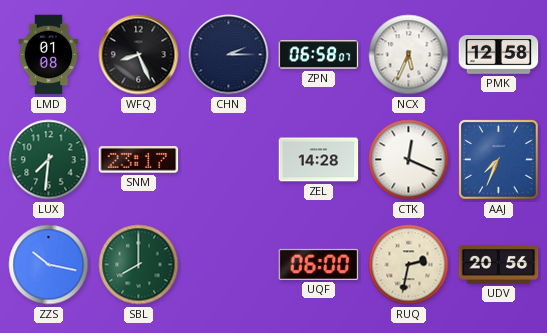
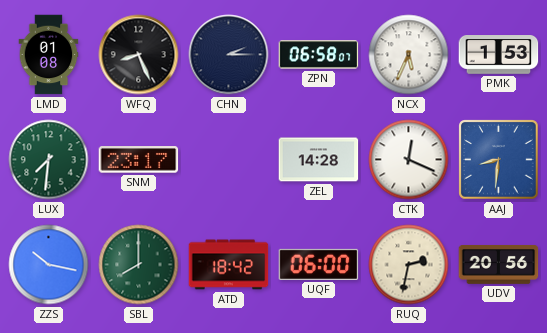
PMK: 12:58 -> 1:53
AAJ: 7:34 -> 8:31
ATD: none -> 18:42
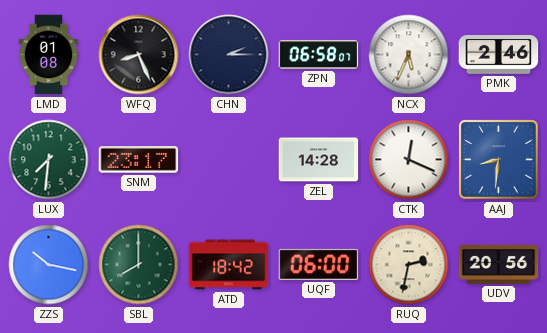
PMK: 1:53 -> 2:46
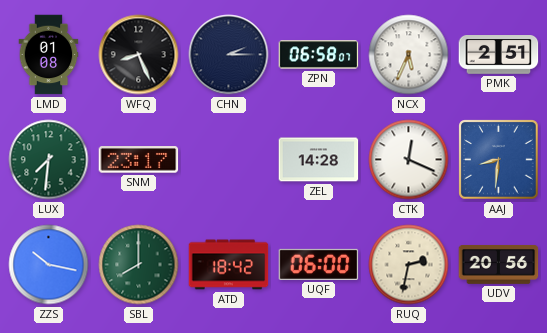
PMK: 2:46 -> 2:51
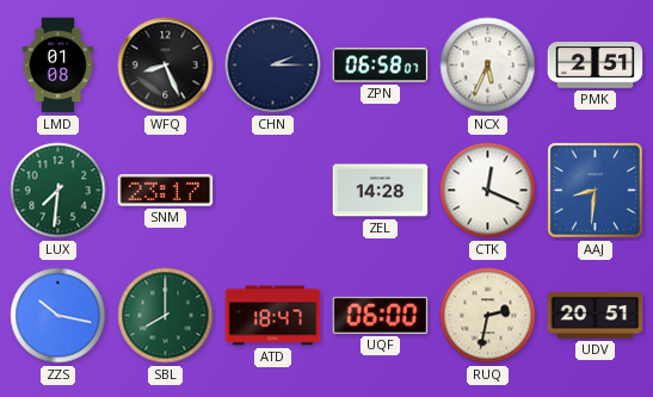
ATD: 18:42 -> 18:47
UDV: 20:56 -> 20:51
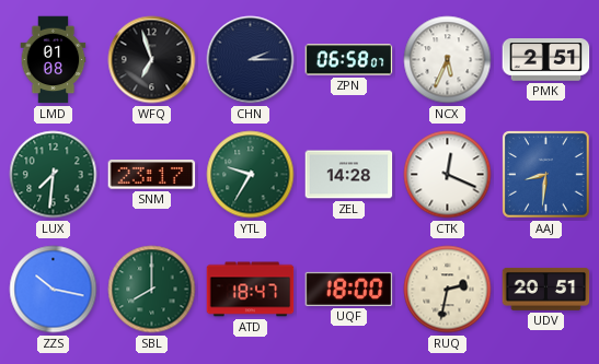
WFQ: 8:26 -> 6:57
YTL: none -> 9:35
UQF: 06:00 -> 18:00
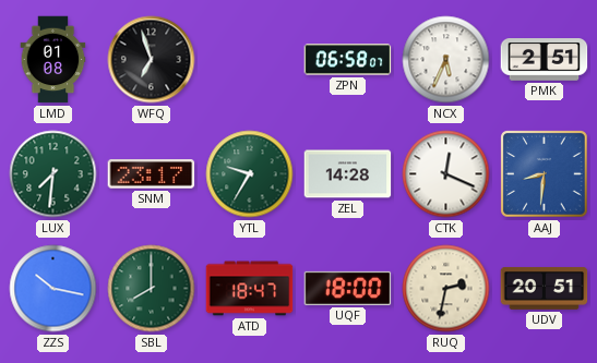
CHN: 2:15 -> none
